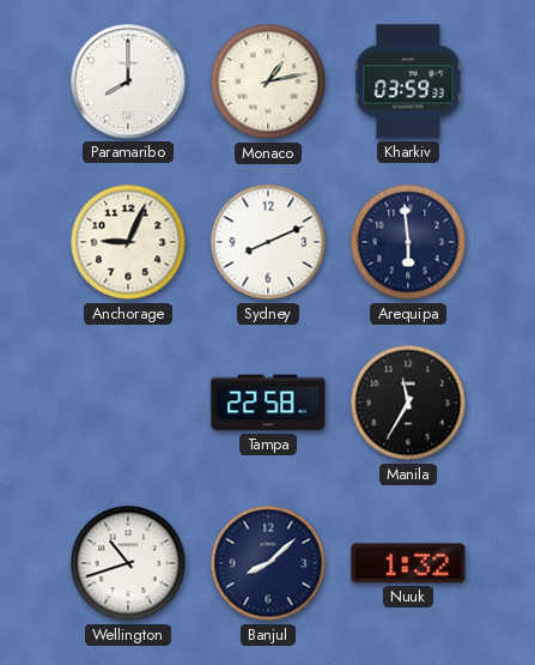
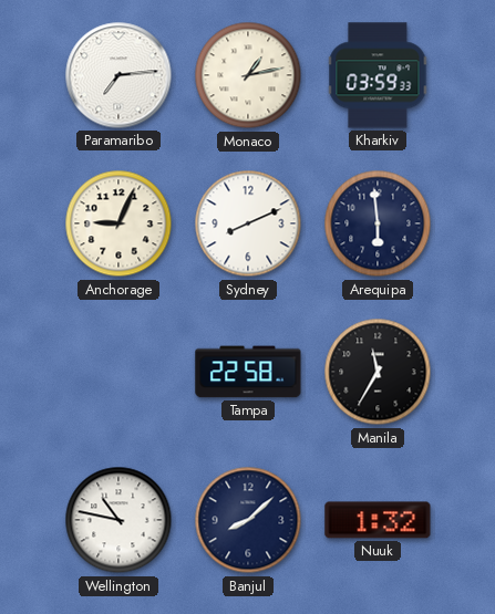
Paramaribo: 8:00 -> 7:14
Wellington: 10:42 -> 10:47
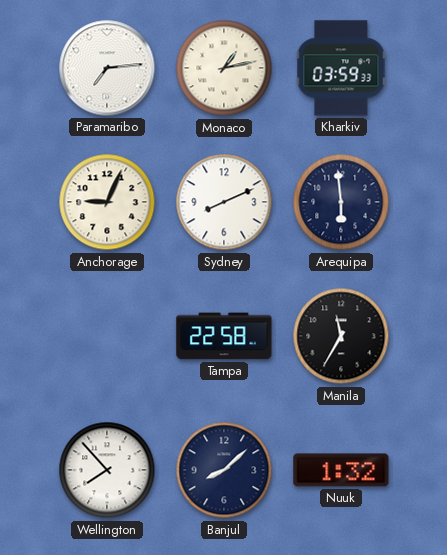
Wellington: 10:47 -> 7:53
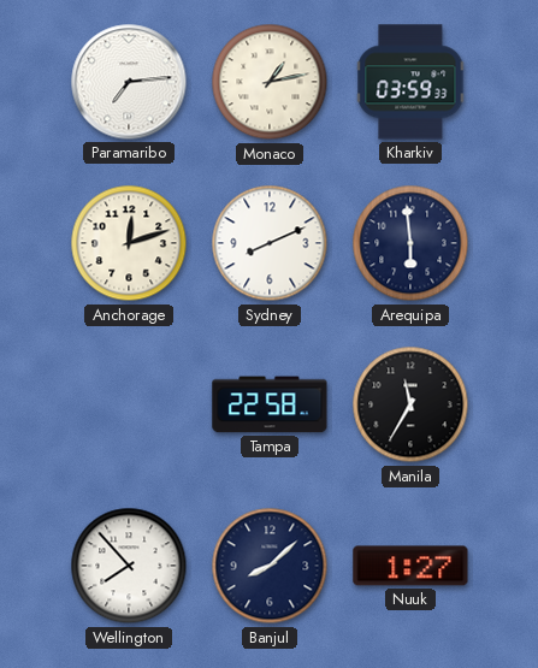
Anchorage: 9:04 -> 12:12
Nuuk: 1:32 -> 1:27
